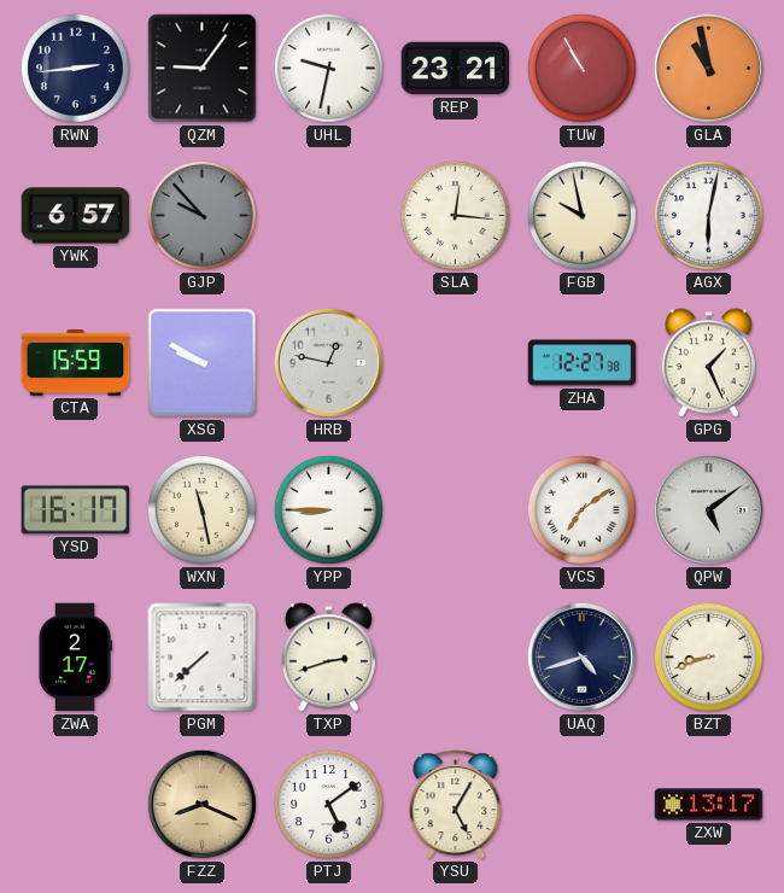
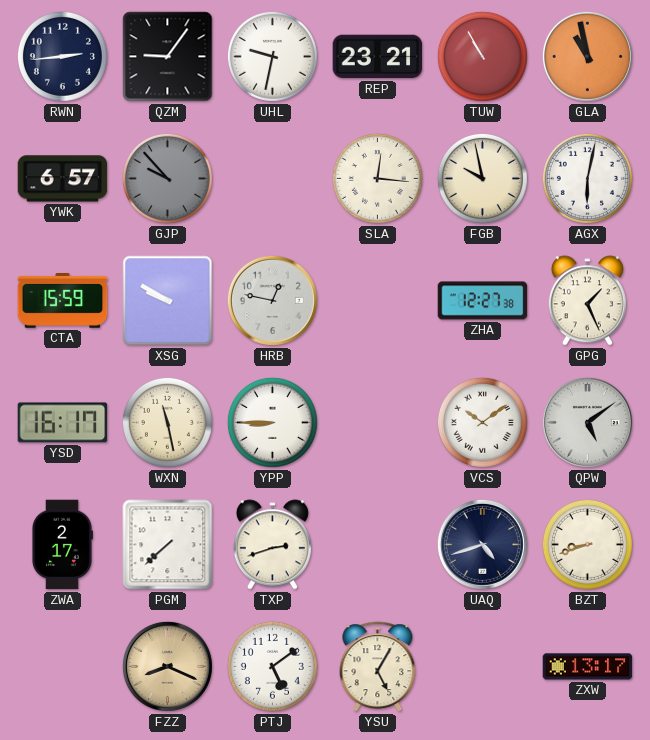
VCS: 7:09 -> 10:09
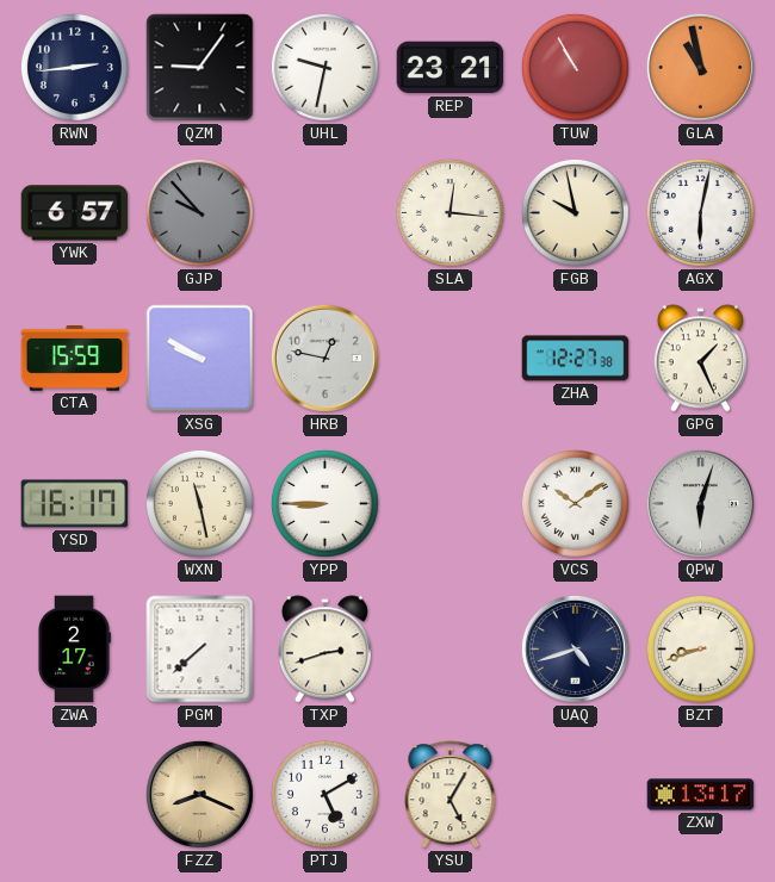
QPW: 5:09 -> 6:03
PTJ: 5:09 -> 5:10
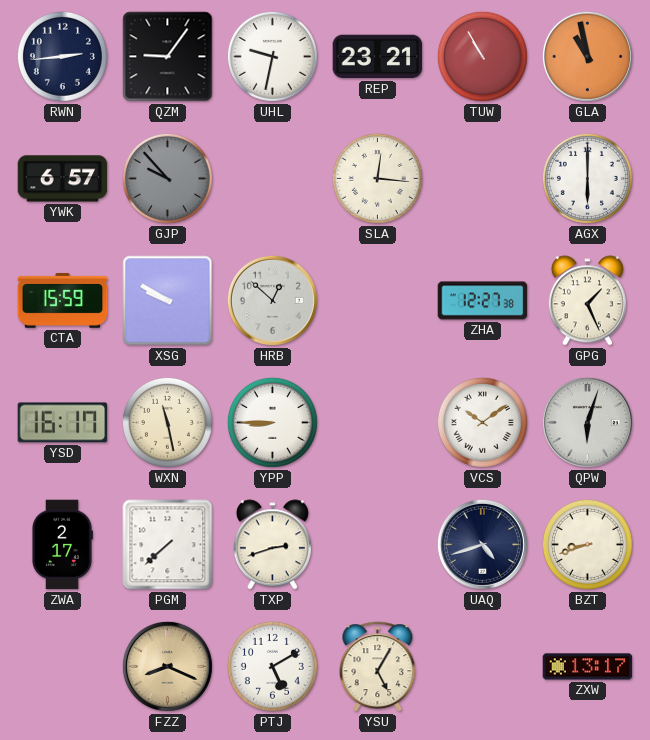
FGB: 9:58 -> none
AGX: 6:02 -> 6:00
HRB: 12:47 -> 12:52
